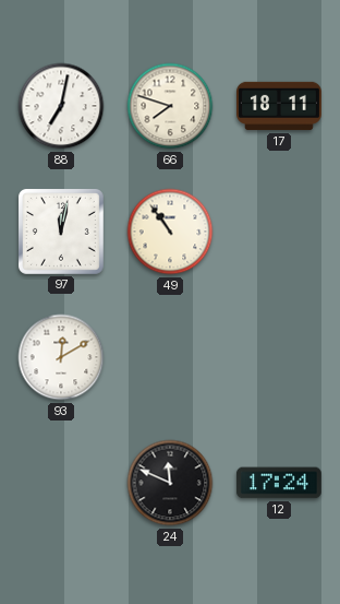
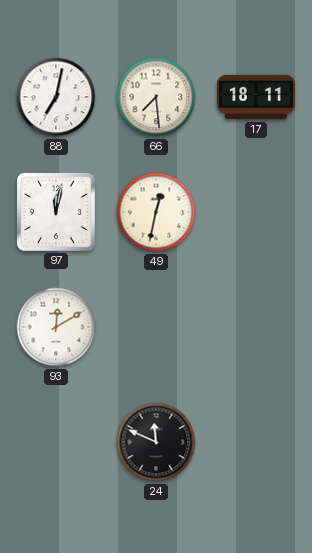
66: 7:48 -> 7:29
49: 10:54 -> 12:32
12: 17:24 -> none
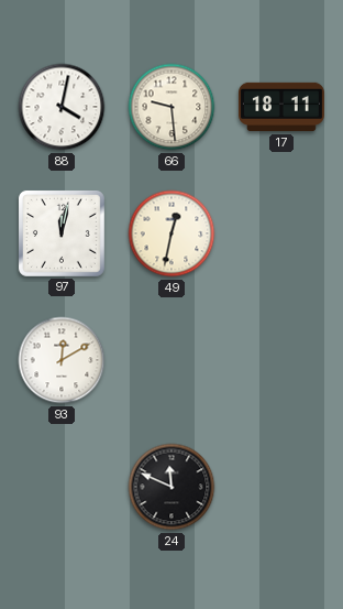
88: 7:02 -> 4:02
66: 7:29 -> 9:29
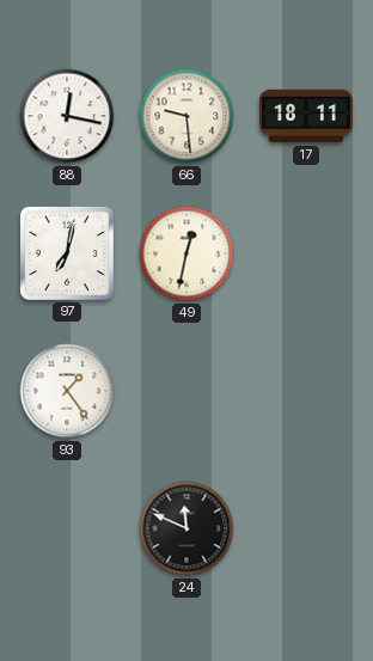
88: 4:02 -> 12:17
97: 12:02 -> 7:02
93: 12:10 -> 1:24
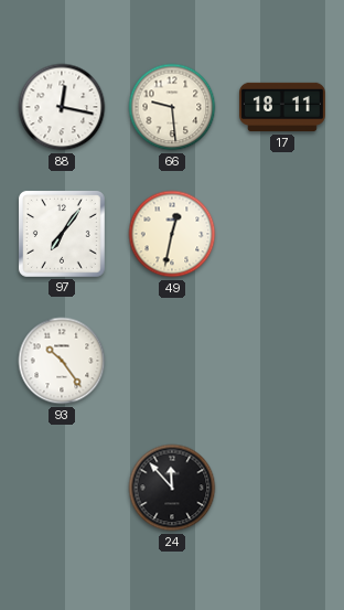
97: 7:02 -> 7:06
93: 1:24 -> 10:24
24: 11:49 -> 11:53
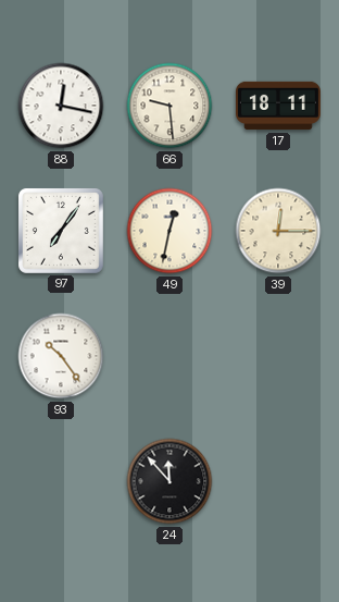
39: none -> 12:15
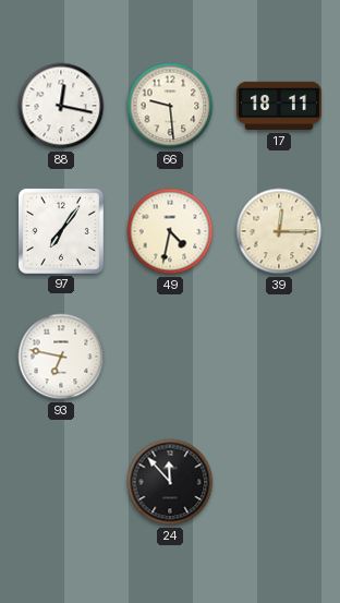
49: 12:32 -> 4:32
93: 10:24 -> 6:47
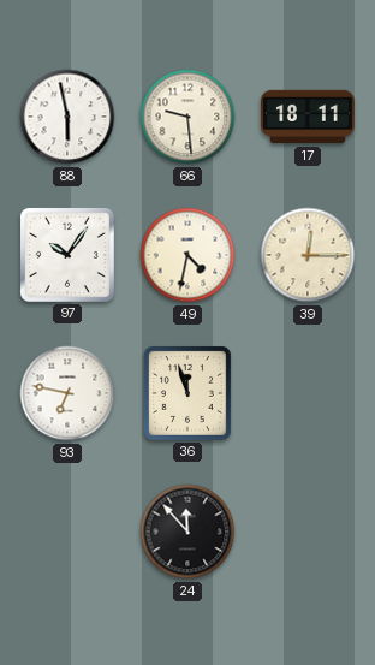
88: 12:17 -> 5:58
97: 7:06 -> 10:06
36: none -> 11:57
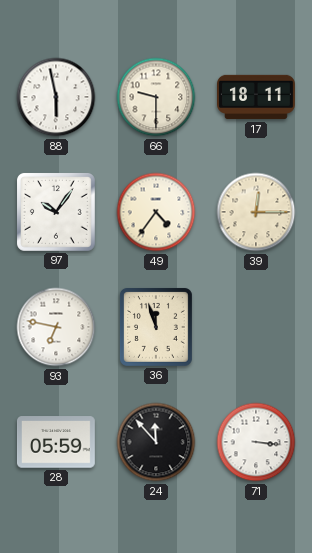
66: 9:29 -> 9:30
49: 4:32 -> 4:36
28: none -> 05:59
71: none -> 3:16
